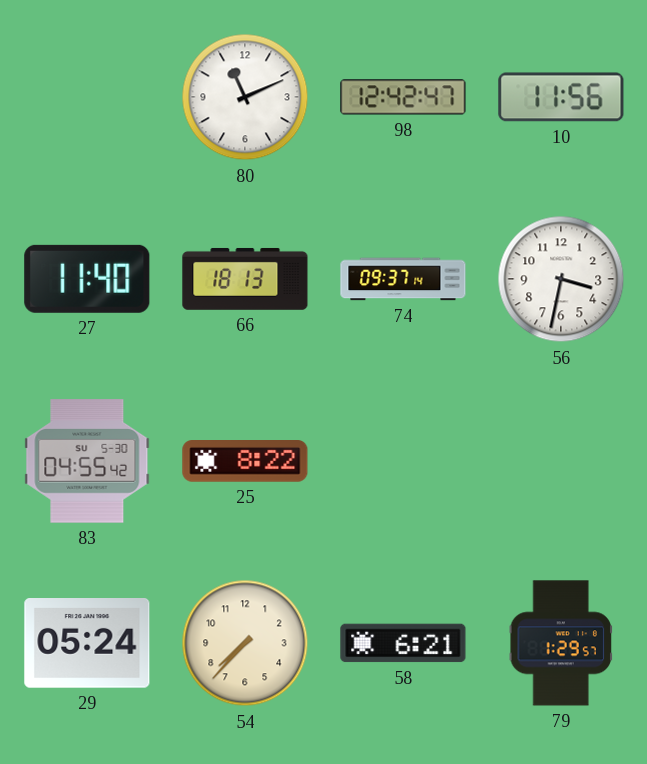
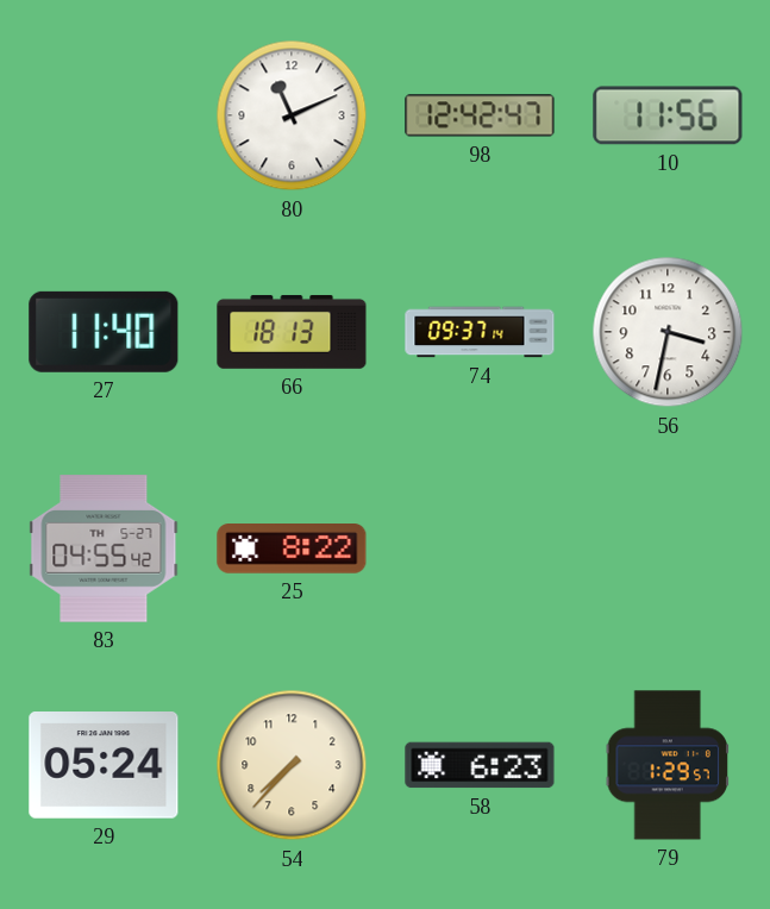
83 date: SU 5-30 -> TH 5-27
58: 6:21 -> 6:23
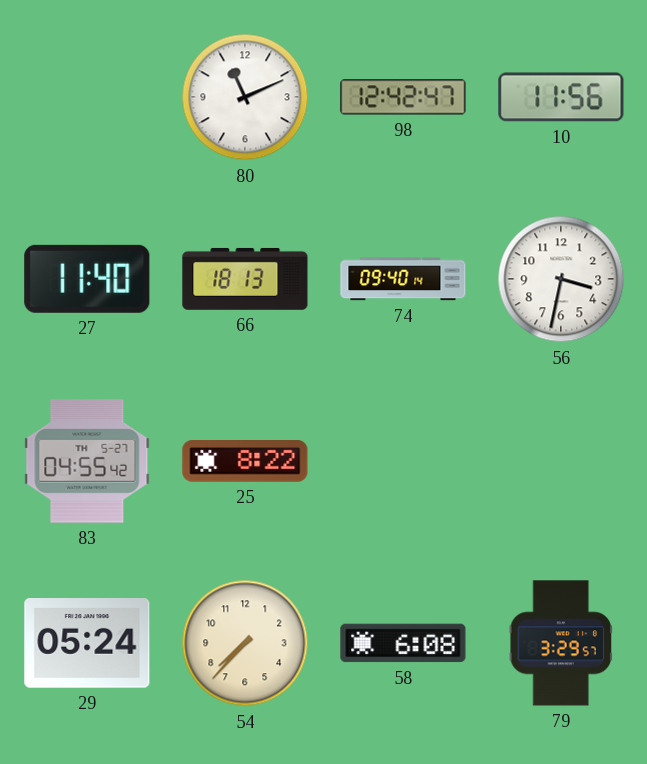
74: 09:37 -> 09:40
58: 6:23 -> 6:08
79: 1:29 -> 3:29
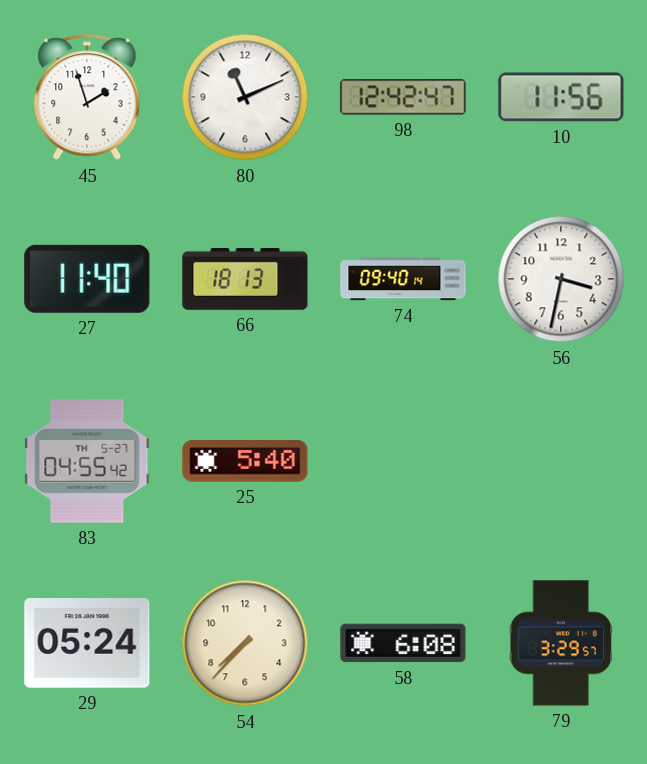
45: none -> 1:57
25: 8:22 -> 5:40
